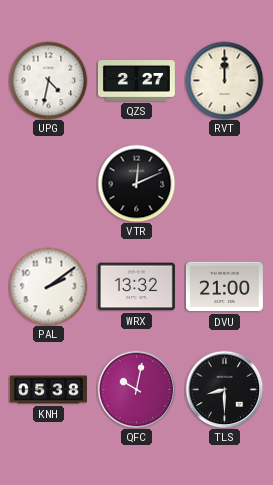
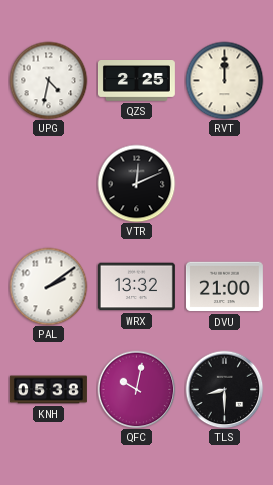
QZS: 2:27 -> 2:25
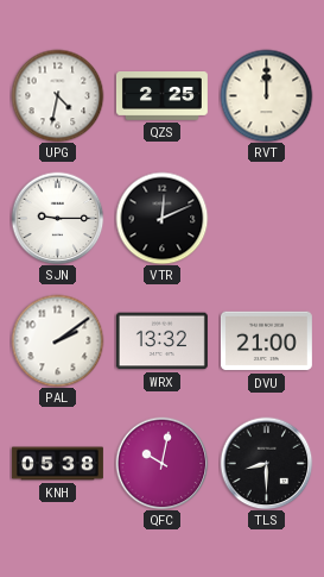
SJN: none -> 9:15
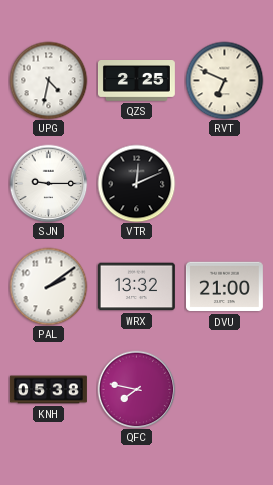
RVT: 12:00 -> 6:49
QFC: 10:02 -> 7:47
TLS: 8:30 -> none
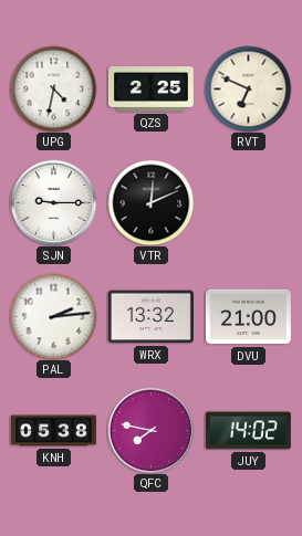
PAL: 2:09 -> 2:14
JUY: none -> 14:02
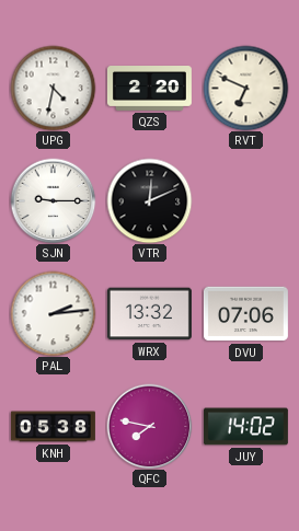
QZS: 2:25 -> 2:20
DVU: 21:00 -> 07:06
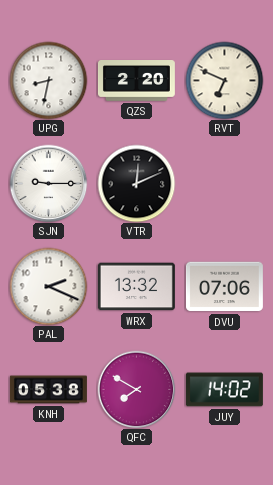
UPG: 4:32 -> 8:32
PAL: 2:14 -> 2:19
QFC: 7:47 -> 7:50
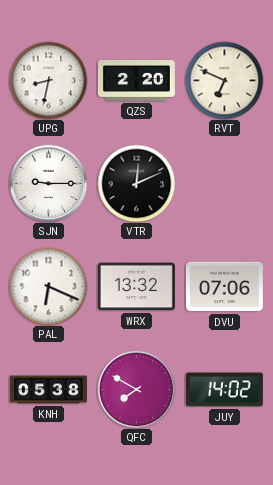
PAL: 2:19 -> 6:19
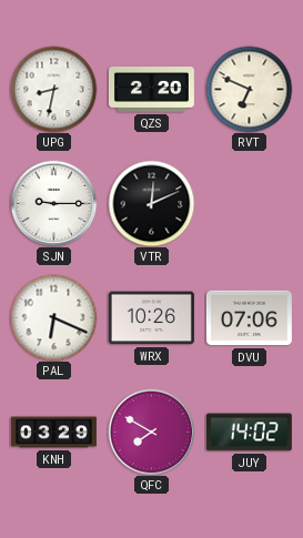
WRX: 13:32 -> 10:26
KNH: 05:38 -> 03:29
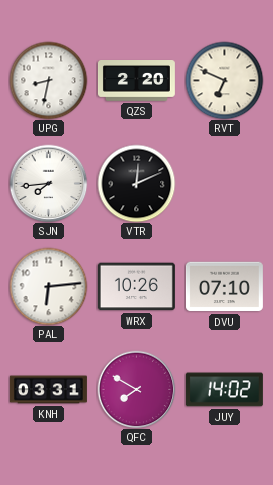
SJN: 9:15 -> 7:44
PAL: 6:19 -> 6:14
DVU: 07:06 -> 07:10
KNH: 03:29 -> 03:31
